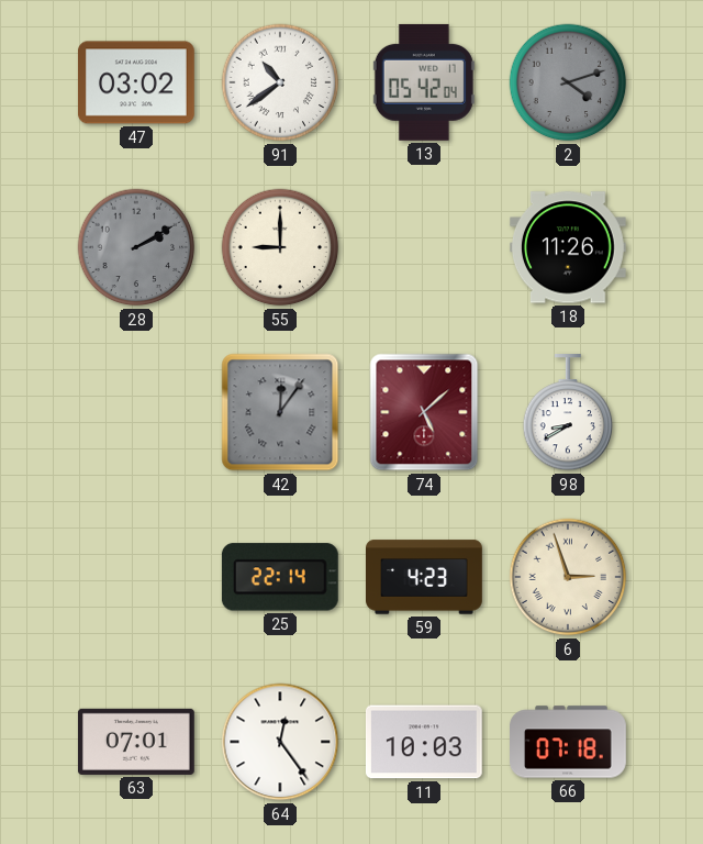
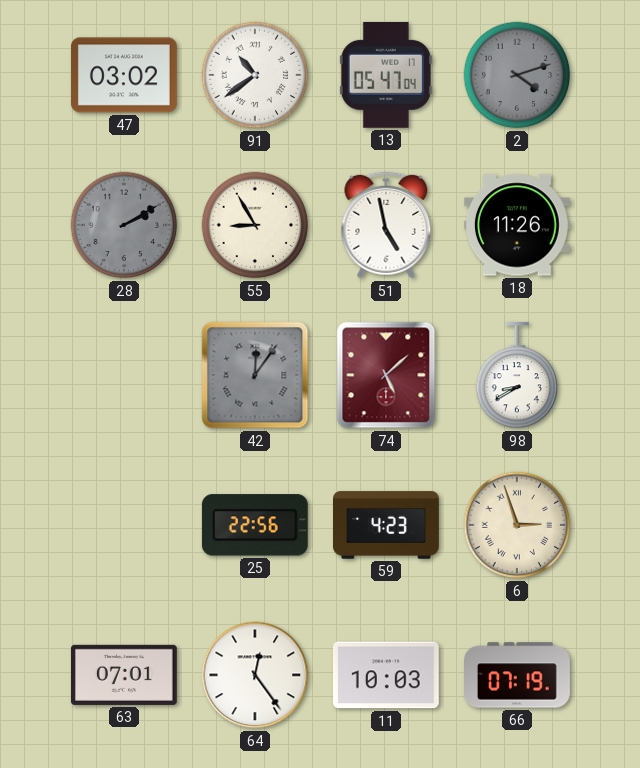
13: 05:42 -> 05:47
55: 9:00 -> 8:55
51: none -> 4:58
25: 22:14 -> 22:56
66: 07:18 -> 07:19
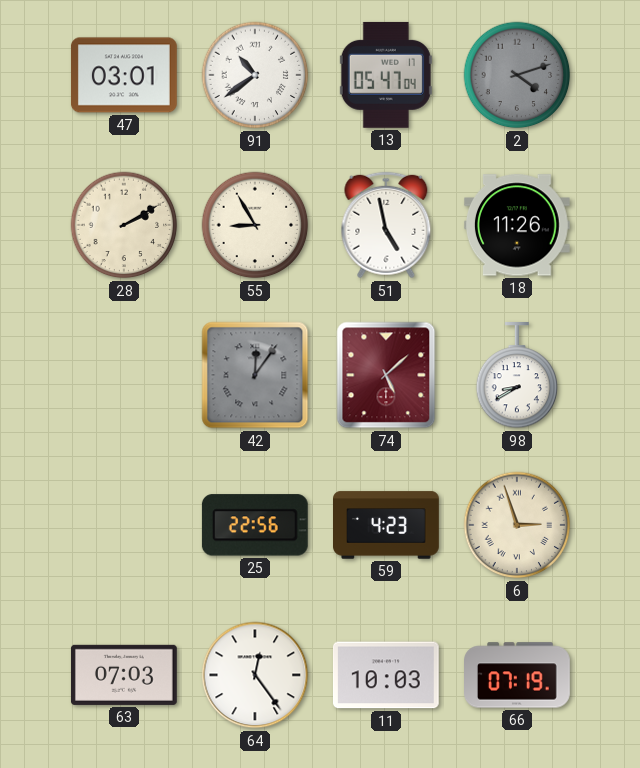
47: 03:02 -> 03:01
28 dial: grey -> cream
63: 07:01 -> 07:03
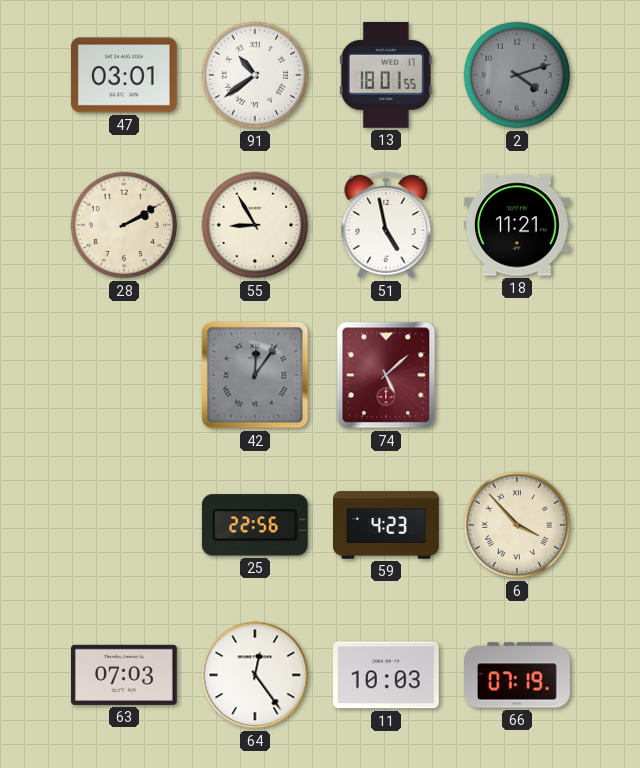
13: 05:47 -> 18:01
18: 11:26 -> 11:21
98: 8:40 -> none
6: 2:57 -> 3:53
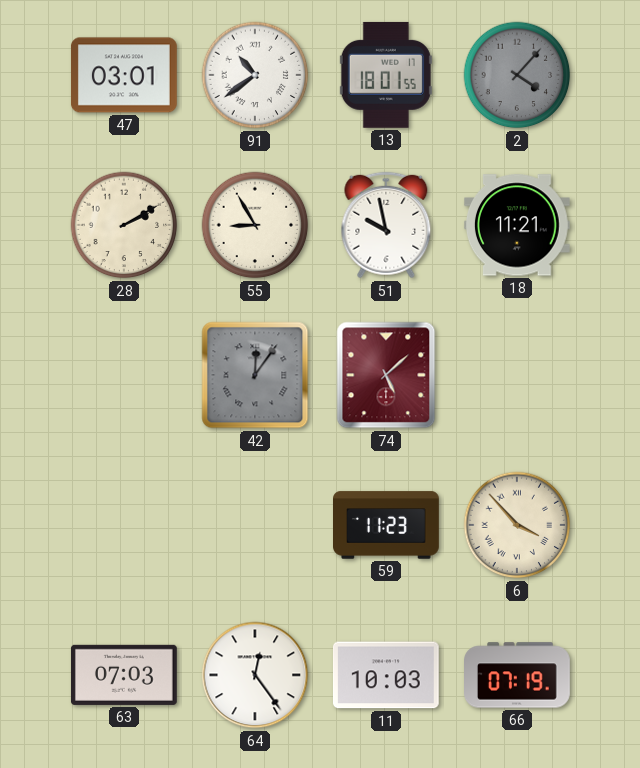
2: 4:12 -> 4:07
51: 4:58 -> 9:58
25: 22:56 -> none
59: 4:23 -> 11:23
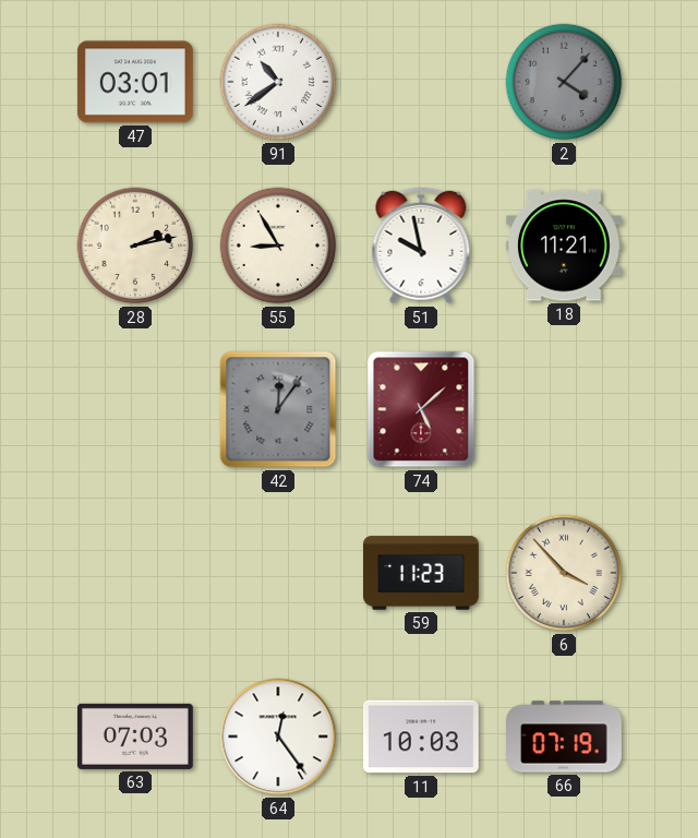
13: 18:01 -> none
28: 2:10 -> 2:13
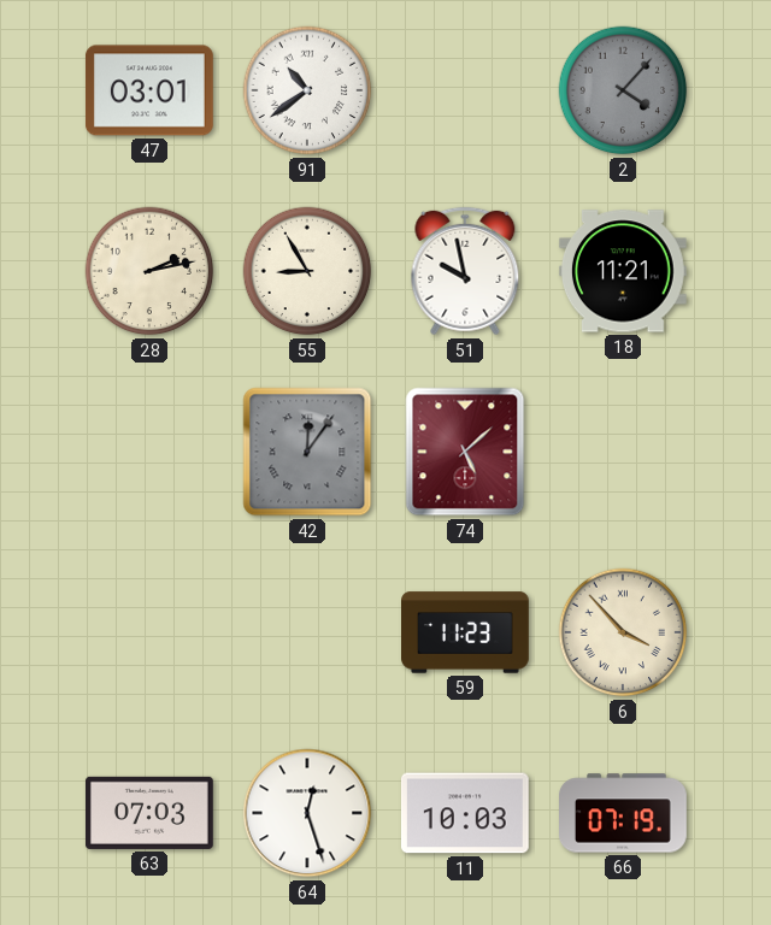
64: 12:24 -> 12:27
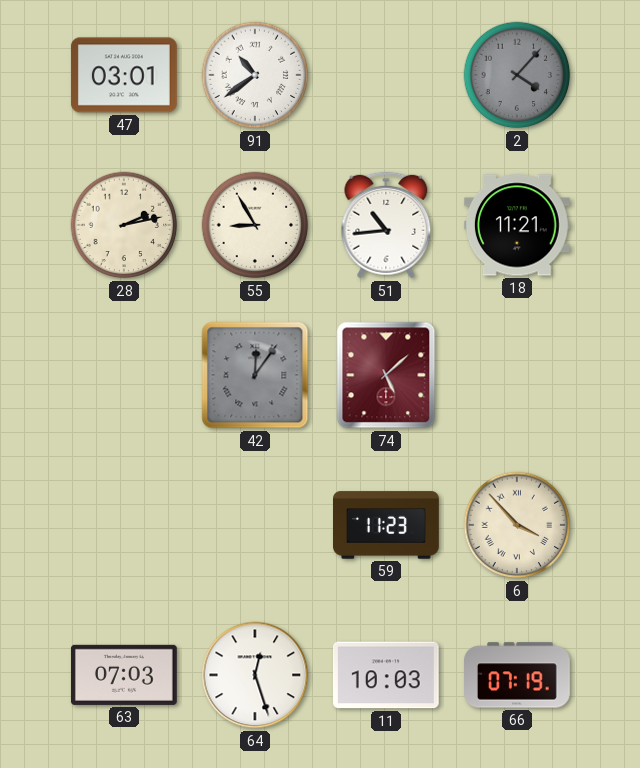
51: 9:58 -> 10:44
